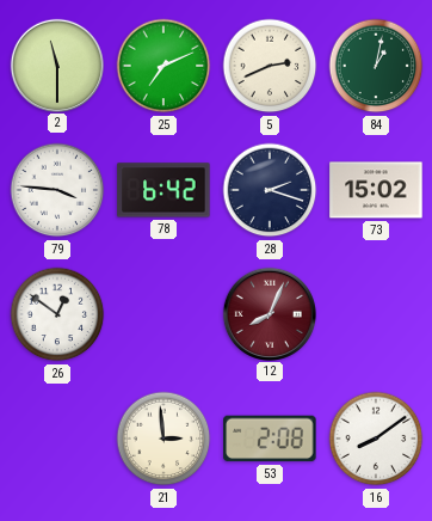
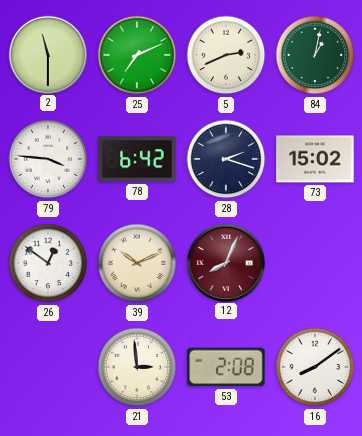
39: none -> 10:11
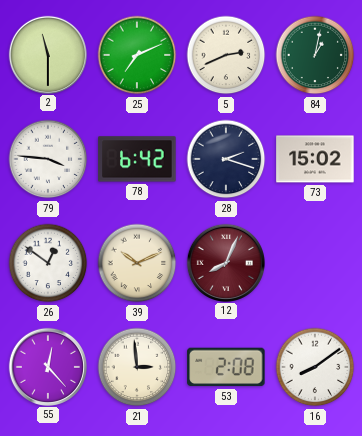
55: none -> 12:23
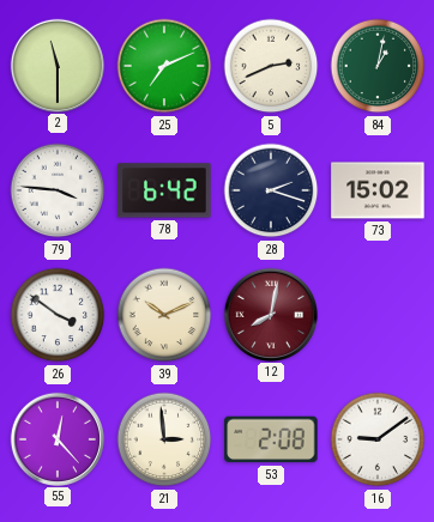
26: 12:51 -> 3:51
12: 8:04 -> 8:02
16: 8:09 -> 9:09
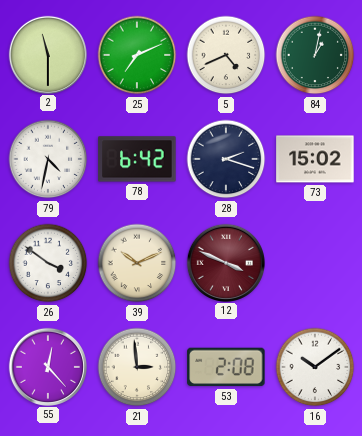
5: 2:41 -> 4:41
79: 3:46 -> 4:32
12: 8:02 -> 3:49
16: 9:09 -> 10:09
